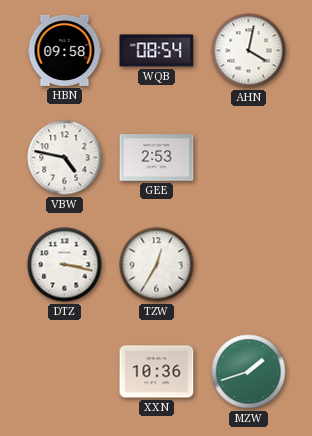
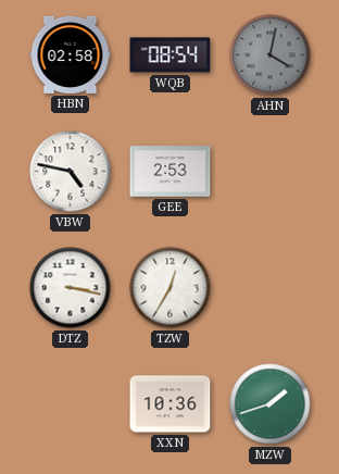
HBN: 09:58 -> 02:58
AHN dial: white -> grey
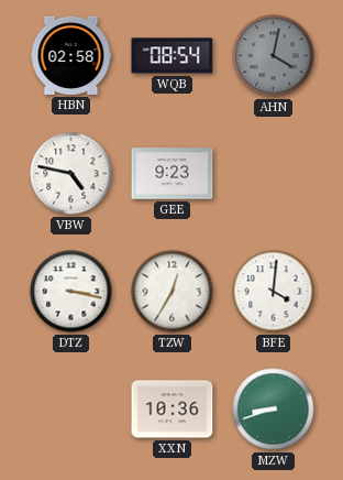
GEE: 2:53 -> 9:23
BFE: none -> 4:01
MZW: 1:42 -> 8:42
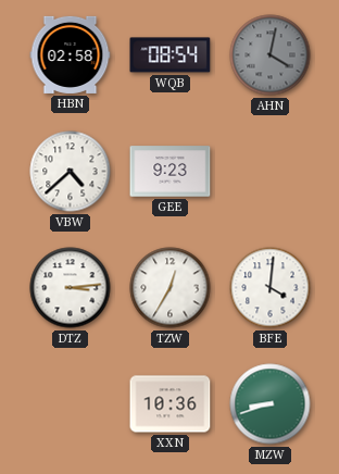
VBW: 4:47 -> 4:38
DTZ: 3:17 -> 3:14
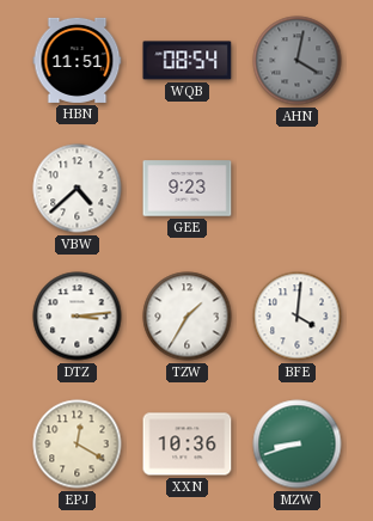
HBN: 02:58 -> 11:51
TZW: 12:35 -> 1:35
EPJ: none -> 12:20
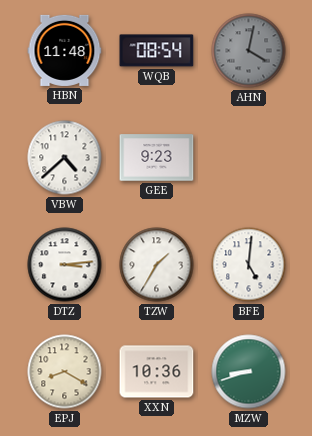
HBN: 11:51 -> 11:48
BFE: 4:01 -> 5:01
EPJ: 12:20 -> 8:20
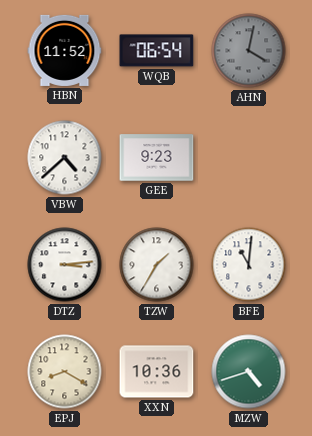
HBN: 11:48 -> 11:52
WQB: 08:54 -> 06:54
BFE: 5:01 -> 11:01
MZW: 8:42 -> 4:42
